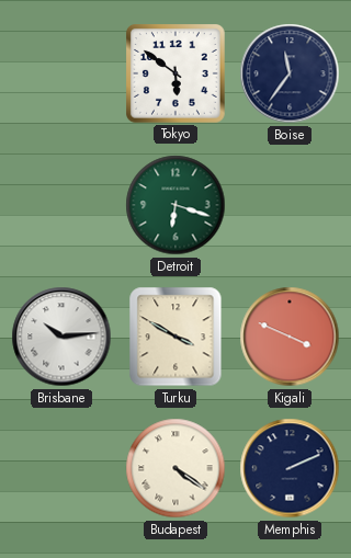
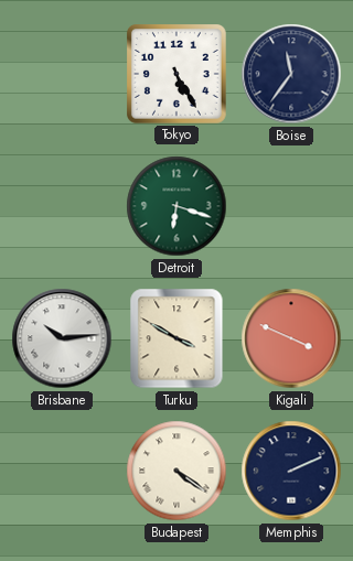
Tokyo: 5:51 -> 5:25
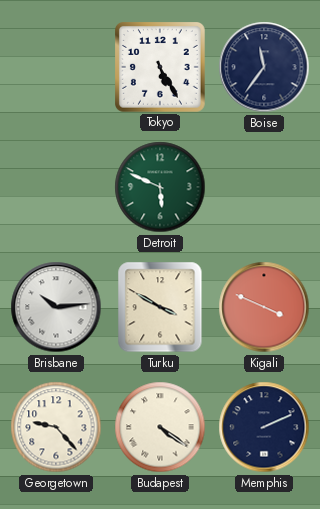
Detroit: 6:18 -> 5:49
Georgetown: none -> 9:23
